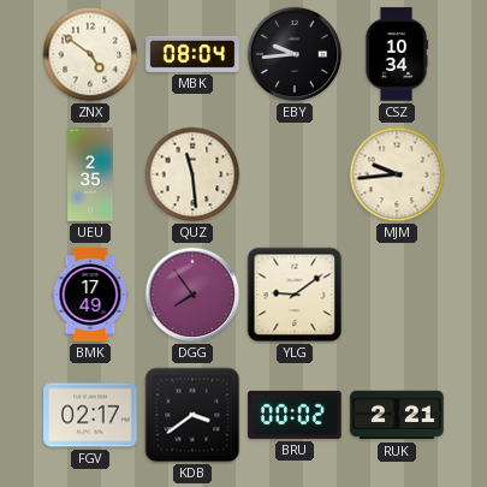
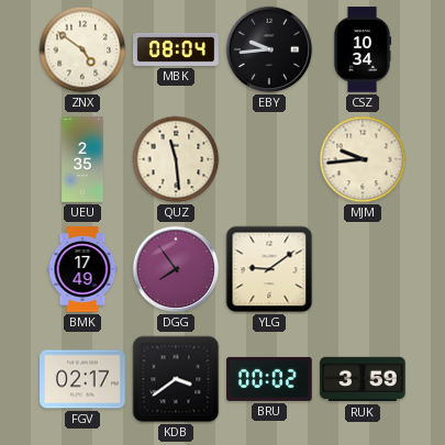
RUK: 2:21 -> 3:59
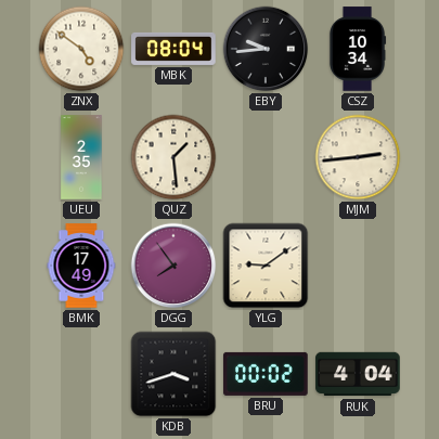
QUZ: 11:29 -> 1:29
MJM: 9:44 -> 2:44
FGV: 02:17 -> none
KDB: 3:39 -> 3:42
RUK: 3:59 -> 4:04
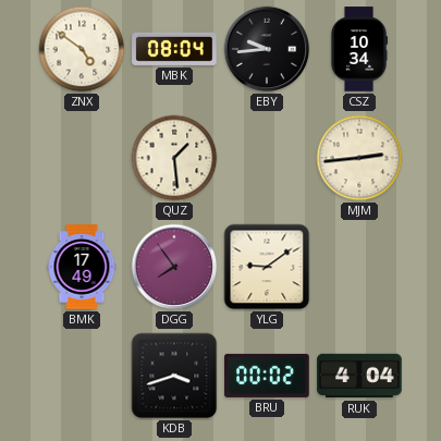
UEU: 2:35 -> none
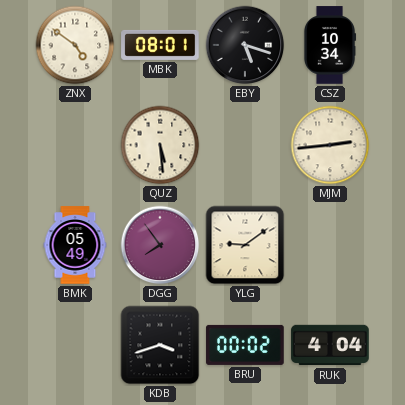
MBK: 08:04 -> 08:01
EBY: 9:44 -> 5:18
QUZ: 1:29 -> 5:29
BMK: 17:49 -> 05:49
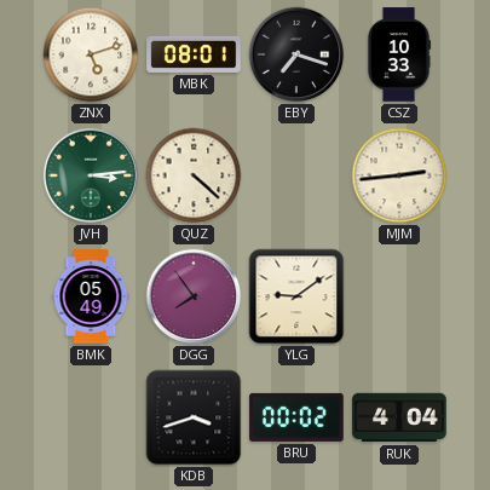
ZNX: 4:51 -> 5:12
EBY: 5:18 -> 7:18
CSZ: 10:34 -> 10:33
JVH: none -> 3:14
QUZ: 5:29 -> 4:22
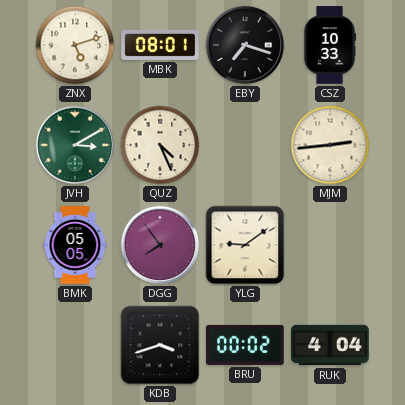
JVH: 3:14 -> 3:10
QUZ: 4:22 -> 4:26
BMK: 05:49 -> 05:05
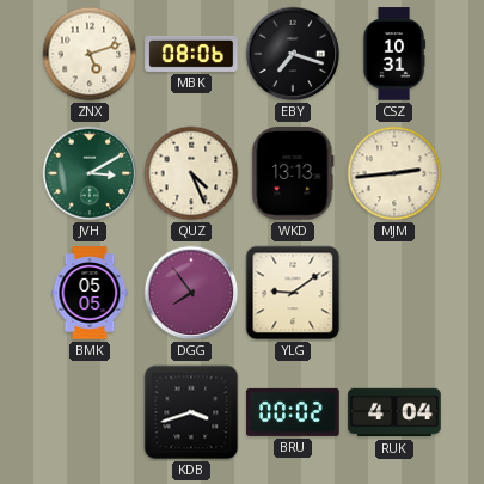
MBK: 08:01 -> 08:06
CSZ: 10:33 -> 10:31
WKD: none -> 13:13
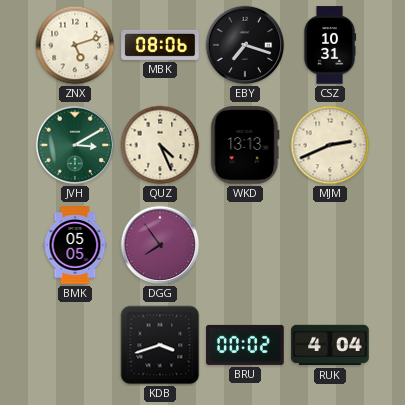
MJM: 2:44 -> 2:41
YLG: 9:09 -> none
